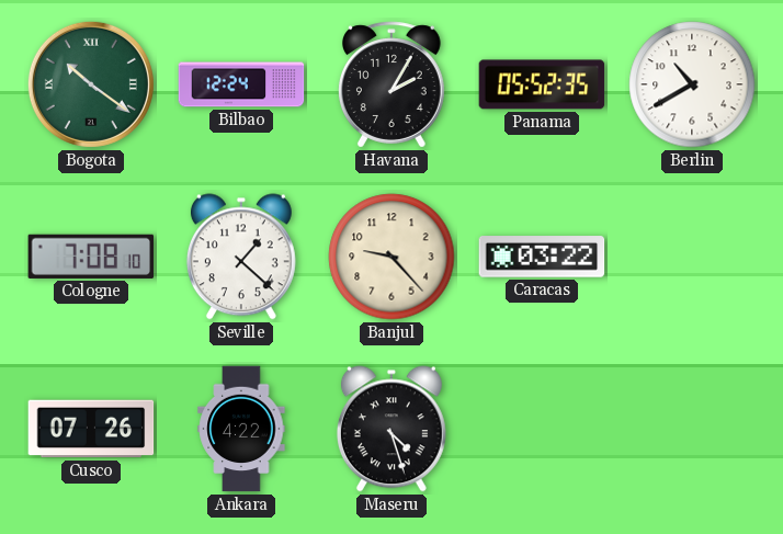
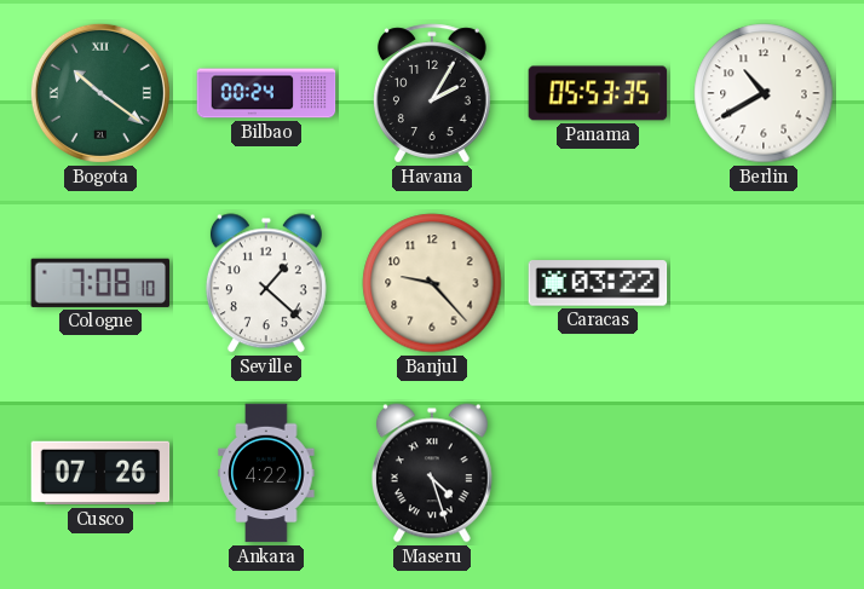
Bilbao: 12:24 -> 00:24
Panama: 05:52 -> 05:53
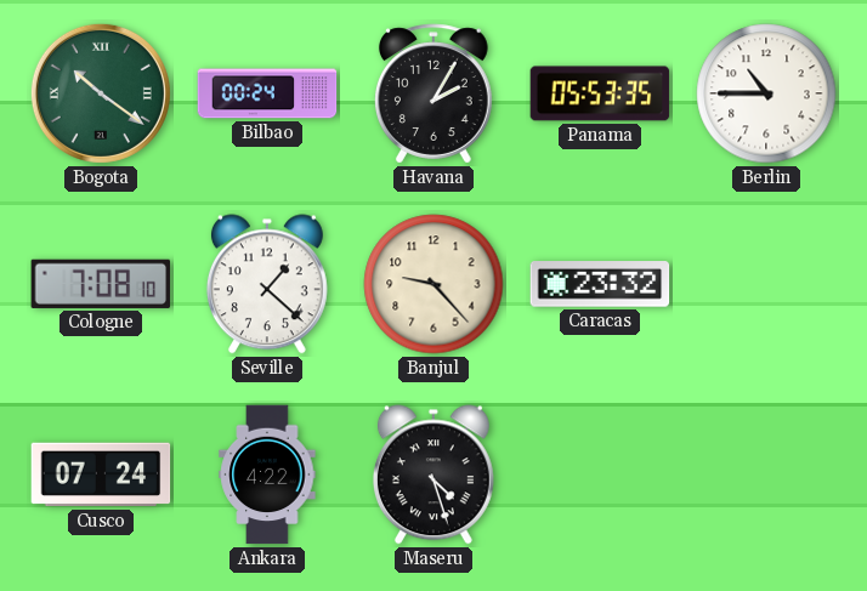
Berlin: 10:40 -> 10:45
Caracas: 03:22 -> 23:32
Cusco: 07:26 -> 07:24
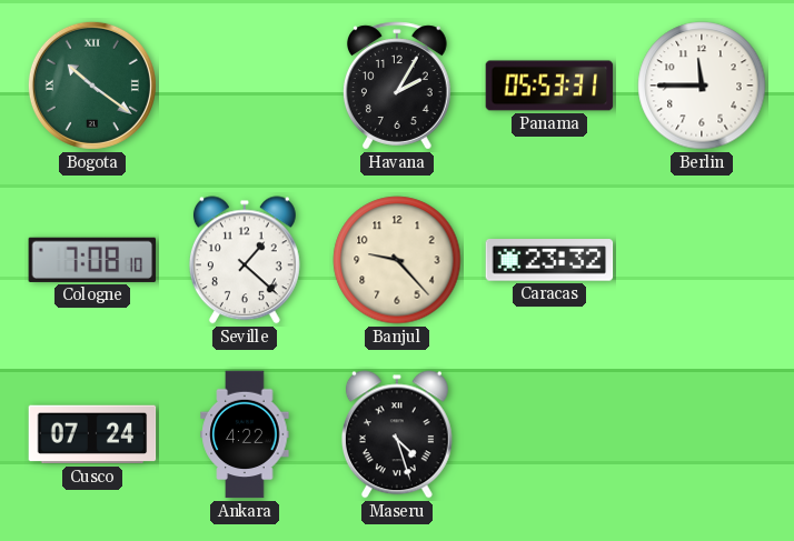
Bilbao: 00:24 -> none
Panama: 05:53:35 -> 05:53:31
Berlin: 10:45 -> 11:45
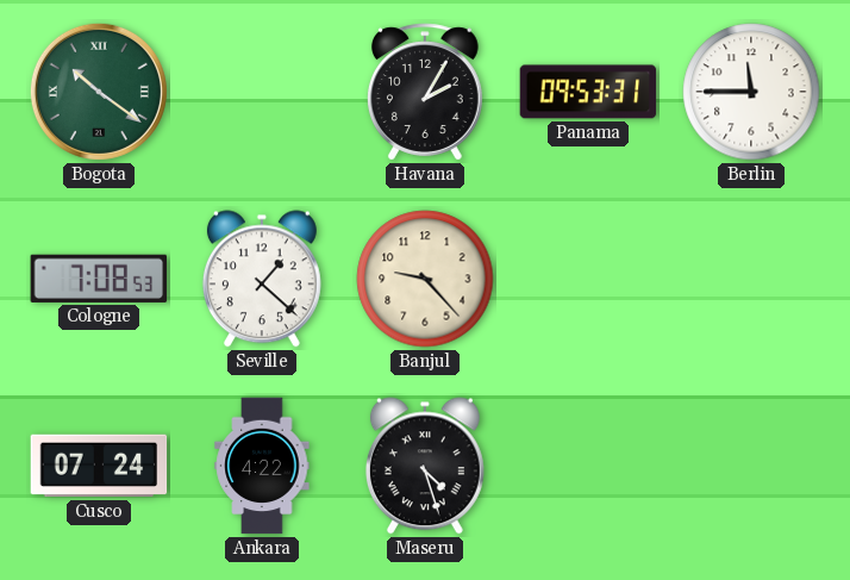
Panama: 05:53 -> 09:53
Cologne: 7:08:10 -> 7:08:53
Caracas: 23:32 -> none
